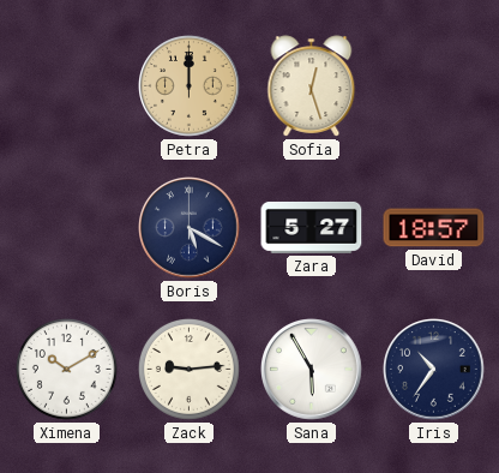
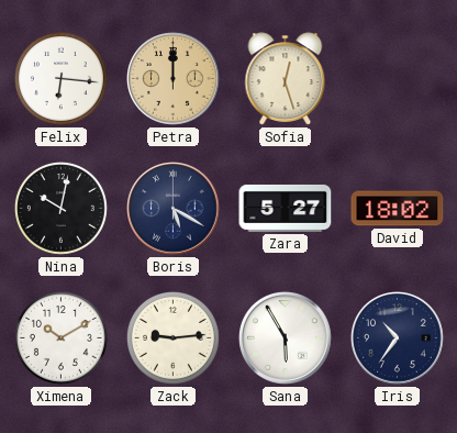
Felix: none -> 6:16
Nina: none -> 10:02
David: 18:57 -> 18:02
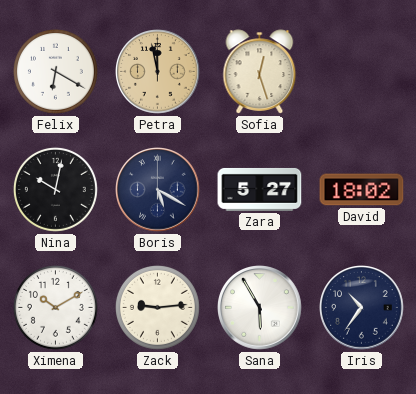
Felix: 6:16 -> 6:20
Petra: 12:00 -> 11:58
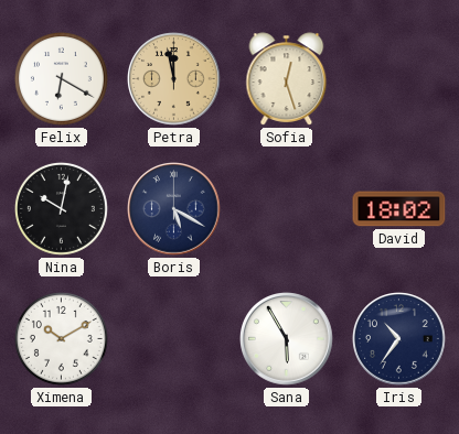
Zara: 5:27 -> none
Zack: 9:14 -> none
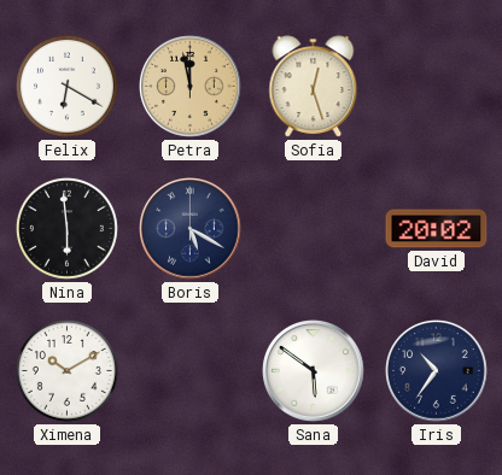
Nina: 10:02 -> 5:59
David: 18:02 -> 20:02
Sana: 5:55 -> 5:51
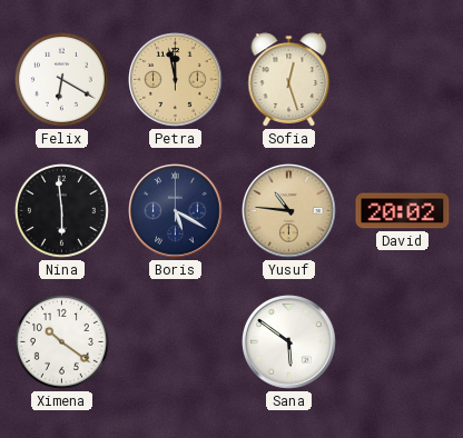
Yusuf: none -> 10:46
Ximena: 10:10 -> 10:21
Iris: 10:36 -> none
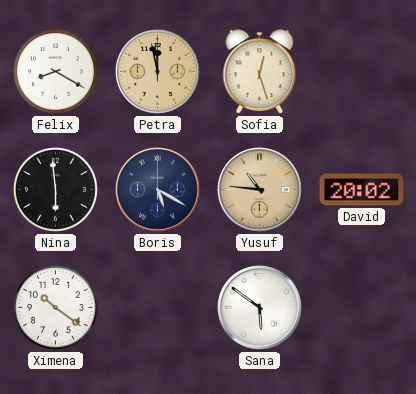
Felix: 6:20 -> 8:20
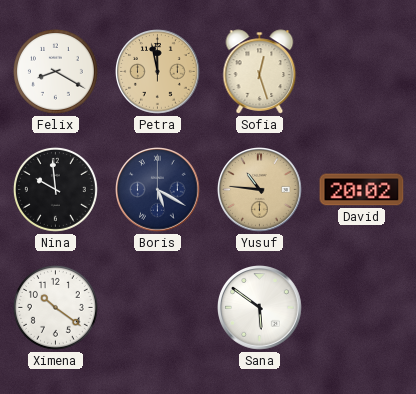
Nina: 5:59 -> 9:59
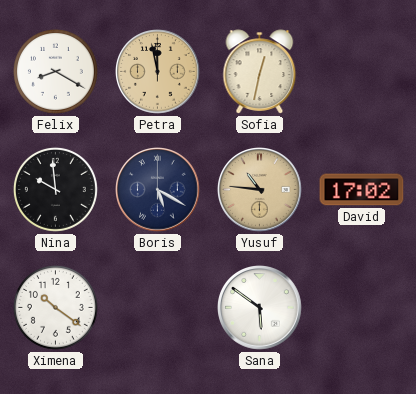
Sofia: 12:27 -> 12:32
David: 20:02 -> 17:02
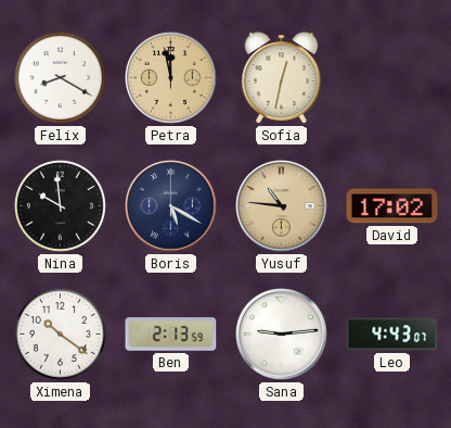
Ben: none -> 2:13
Sana: 5:51 -> 9:14
Leo: none -> 4:43
